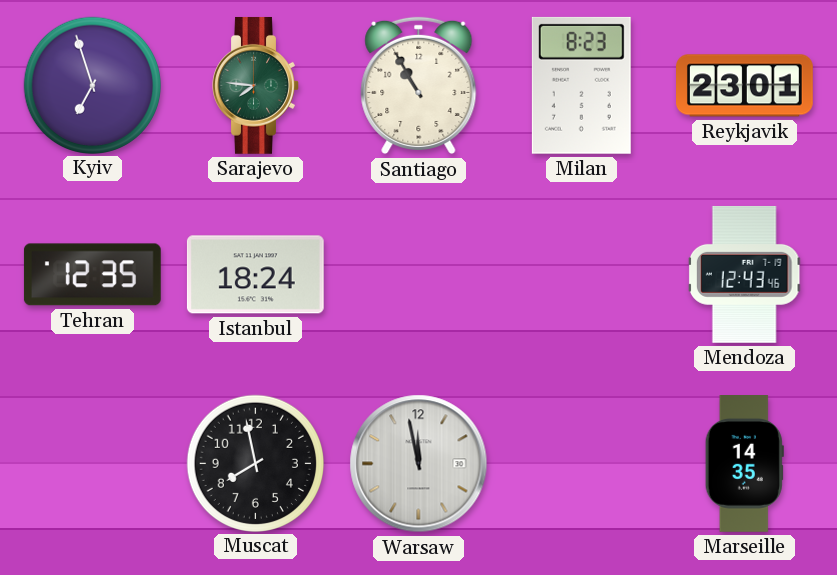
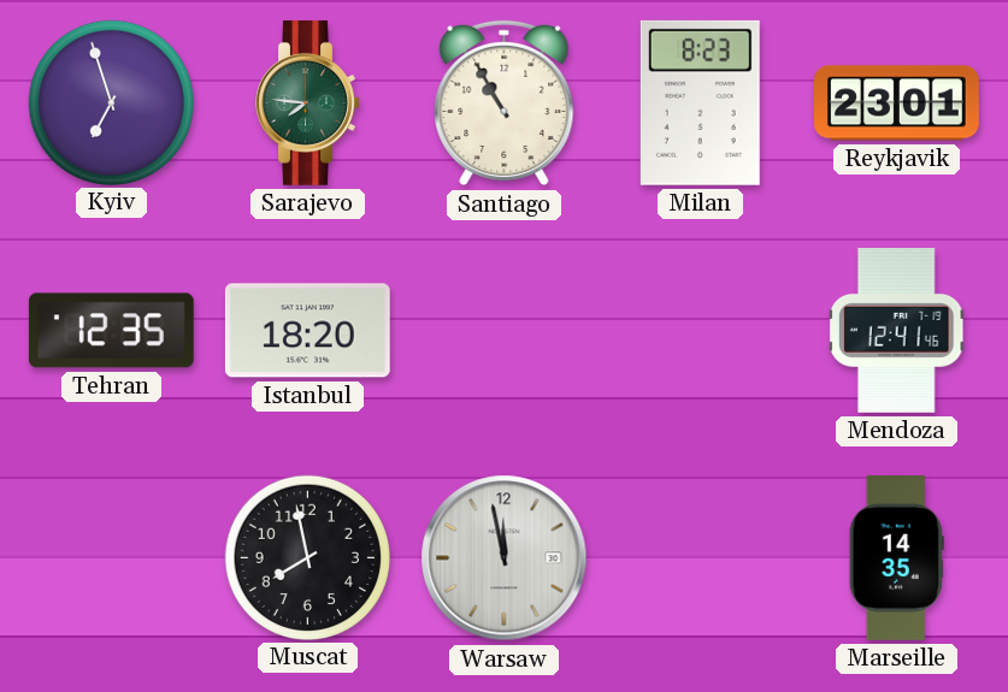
Istanbul: 18:24 -> 18:20
Mendoza: 12:43 -> 12:41
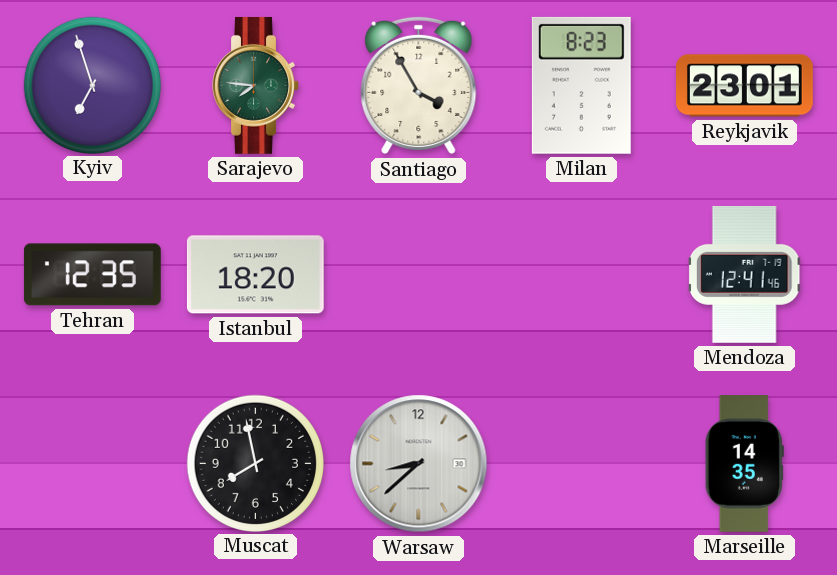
Santiago: 10:55 -> 3:55
Warsaw: 11:58 -> 8:38
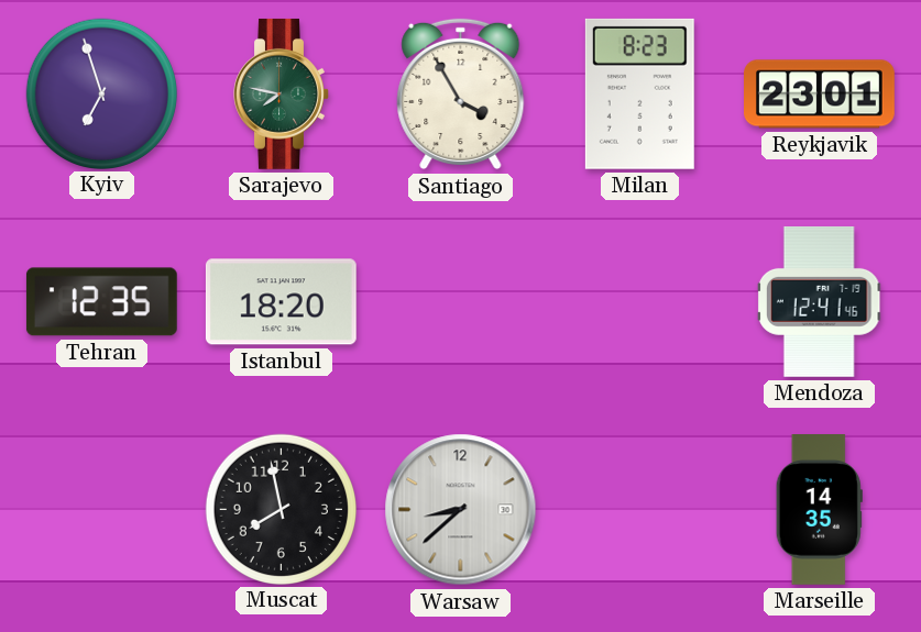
Sarajevo: 7:46 -> 7:47
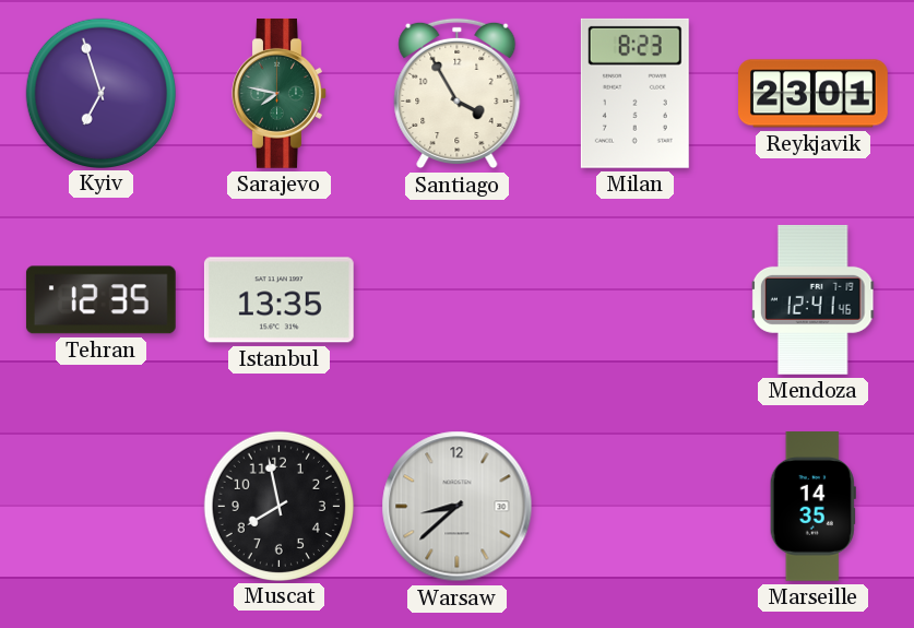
Istanbul: 18:20 -> 13:35
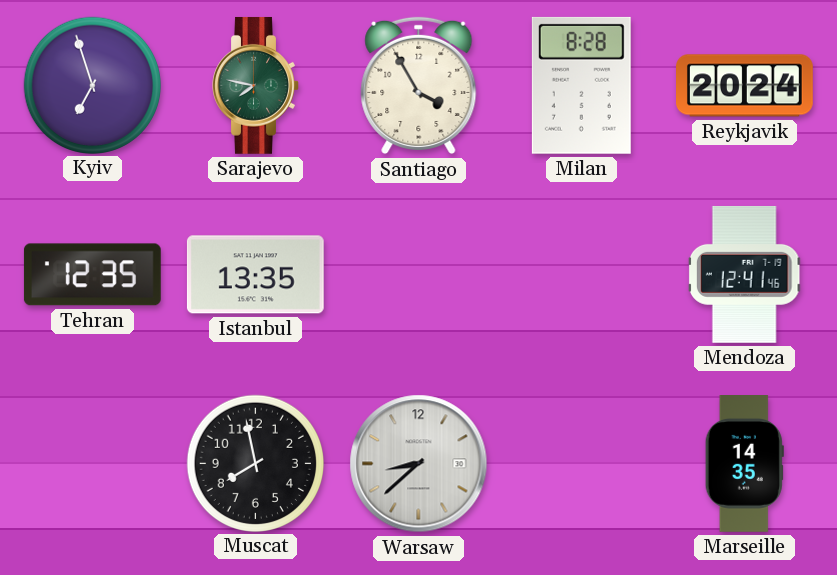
Milan: 8:23 -> 8:28
Reykjavik: 23:01 -> 20:24
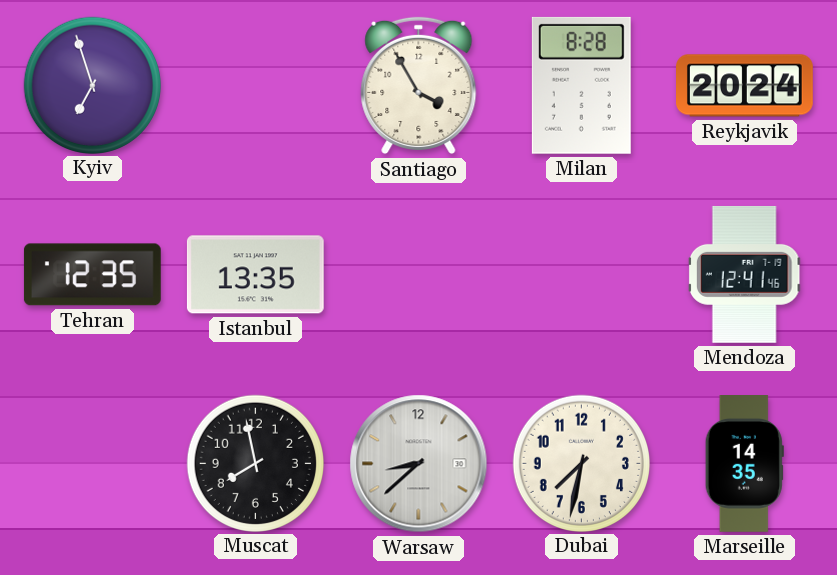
Sarajevo: 7:47 -> none
Dubai: none -> 7:32
